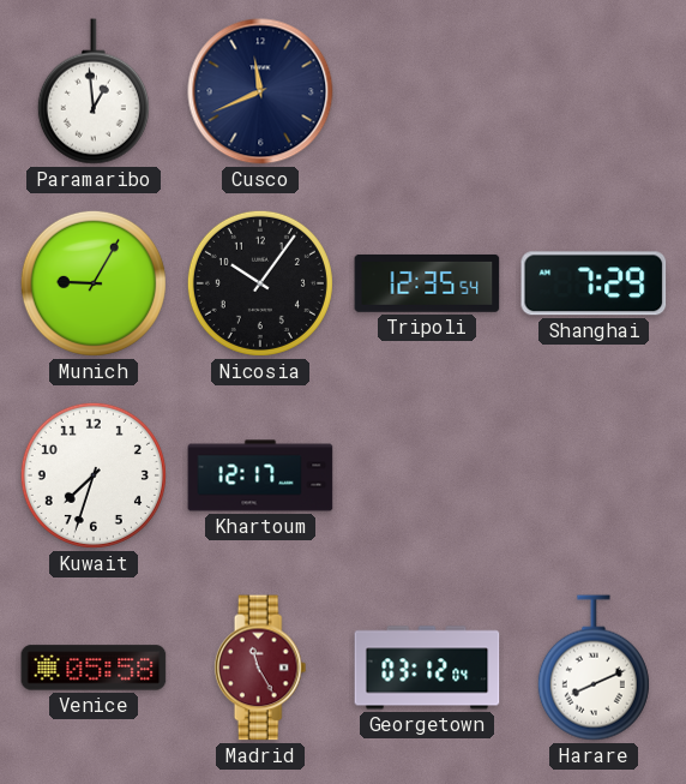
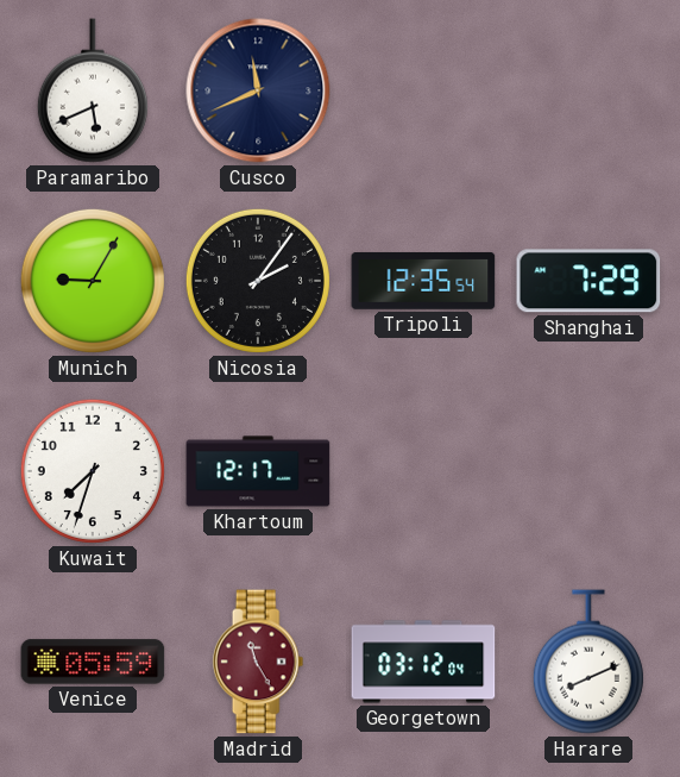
Paramaribo: 12:59 -> 5:41
Nicosia: 10:06 -> 2:06
Venice: 05:58 -> 05:59
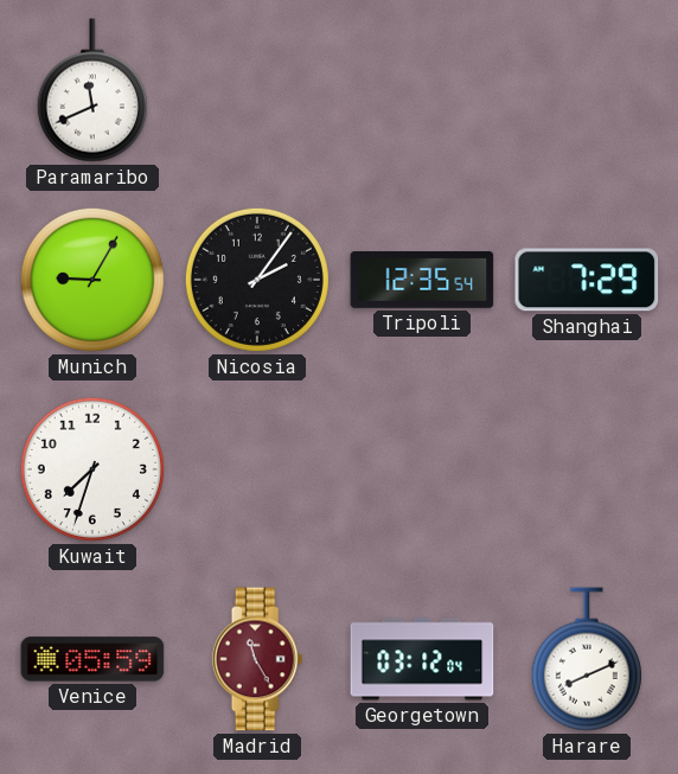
Paramaribo: 5:41 -> 11:41
Cusco: 11:41 -> none
Khartoum: 12:17 -> none
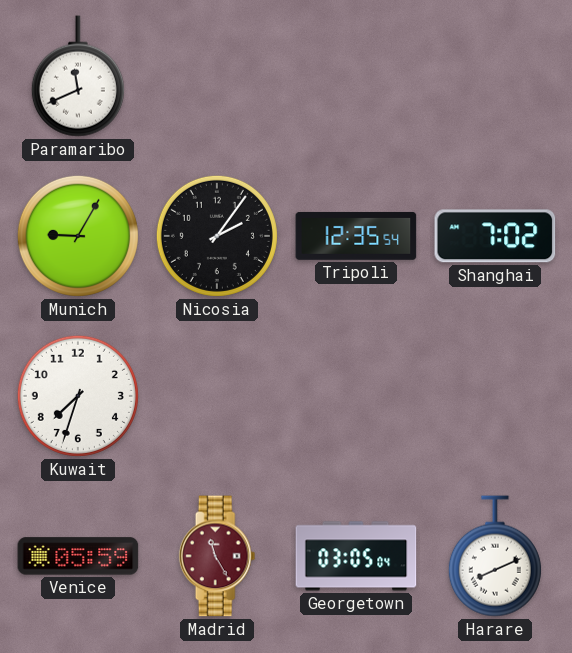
Shanghai: 7:29 -> 7:02
Georgetown: 03:12 -> 03:05
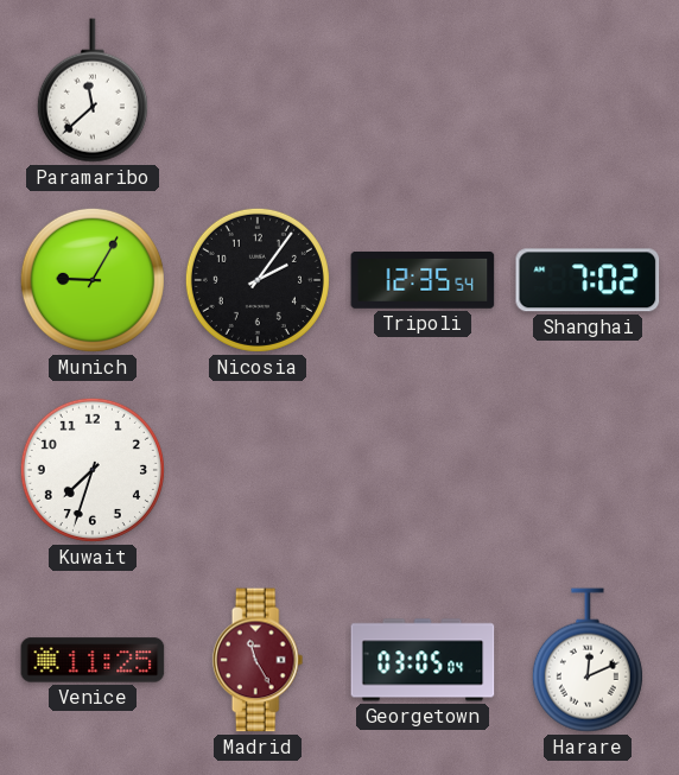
Paramaribo: 11:41 -> 11:38
Venice: 05:59 -> 11:25
Harare: 8:11 -> 12:11
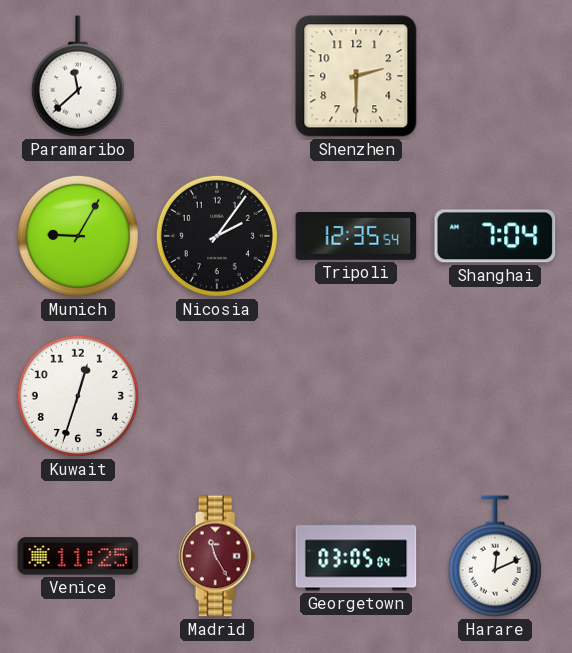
Shenzhen: none -> 2:30
Shanghai: 7:02 -> 7:04
Kuwait: 7:33 -> 12:33
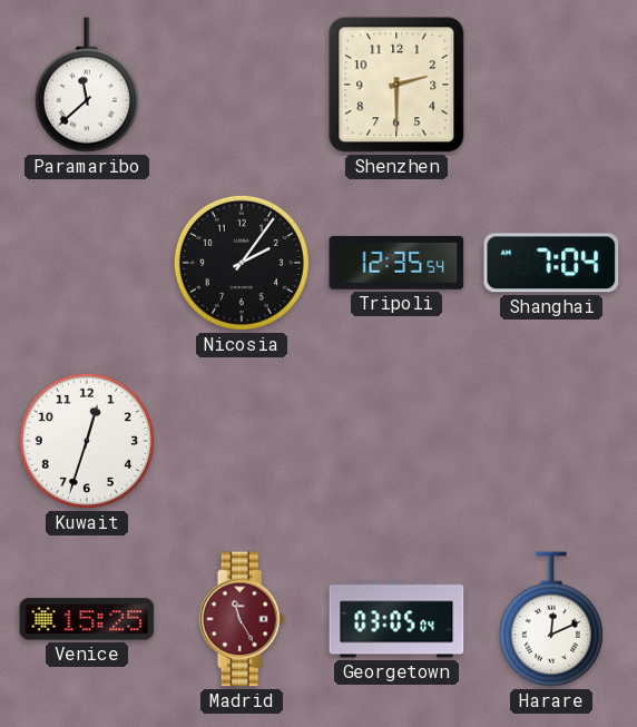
Munich: 9:05 -> none
Venice: 11:25 -> 15:25
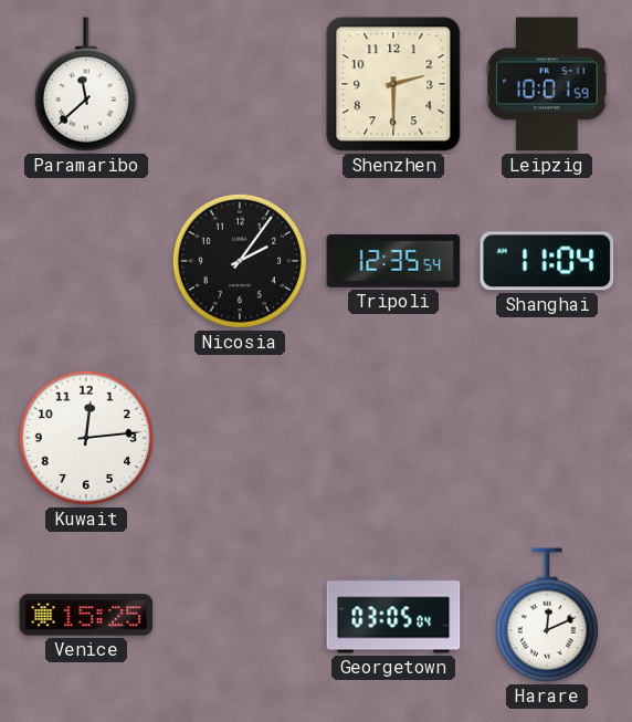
Leipzig: none -> 10:01
Shanghai: 7:04 -> 11:04
Kuwait: 12:33 -> 12:14
Madrid: 11:25 -> none
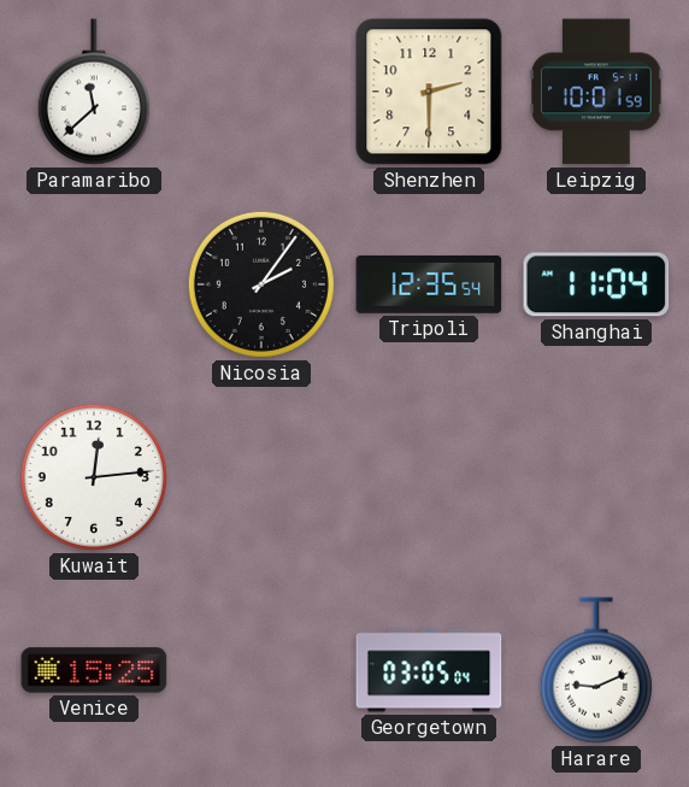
Harare: 12:11 -> 9:11
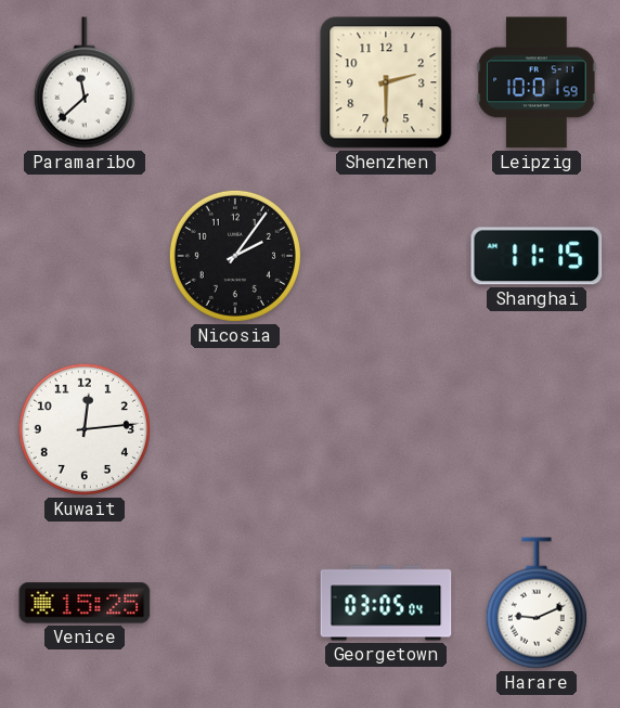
Tripoli: 12:35 -> none
Shanghai: 11:04 -> 11:15
